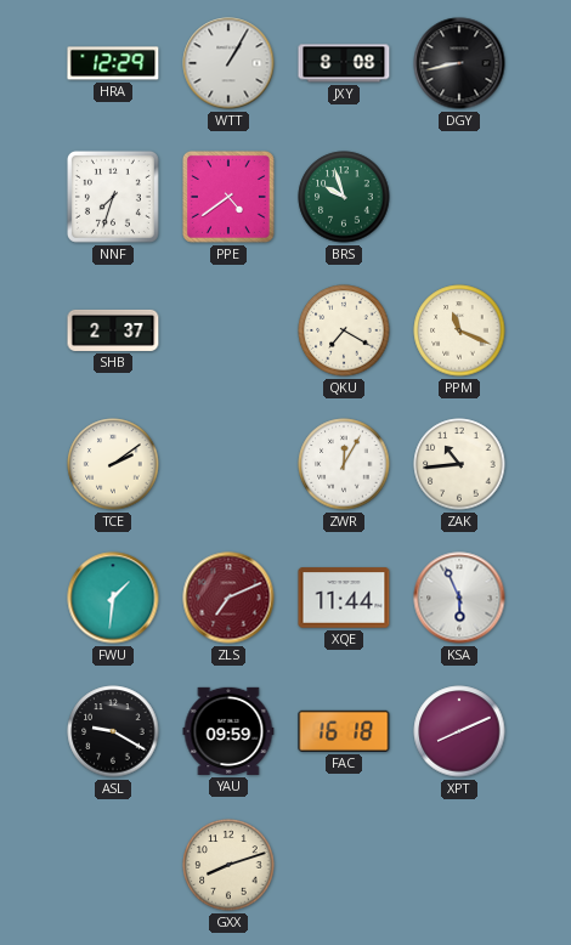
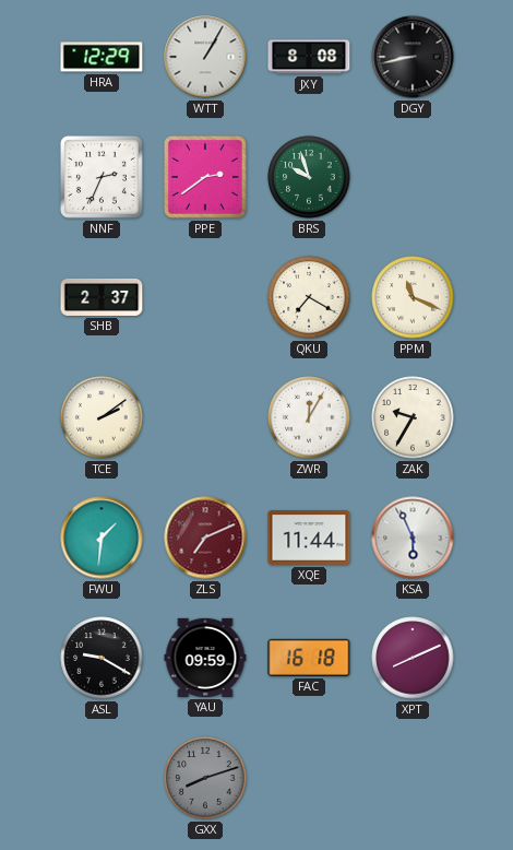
NNF: 7:33 -> 2:34
PPE: 4:39 -> 2:39
ZAK: 10:44 -> 9:35
GXX dial: cream -> grey
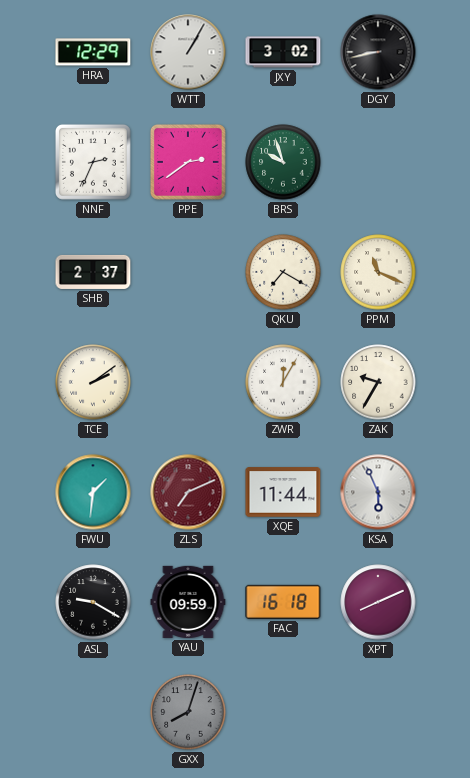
JXY: 8:08 -> 3:02
GXX: 8:12 -> 8:03
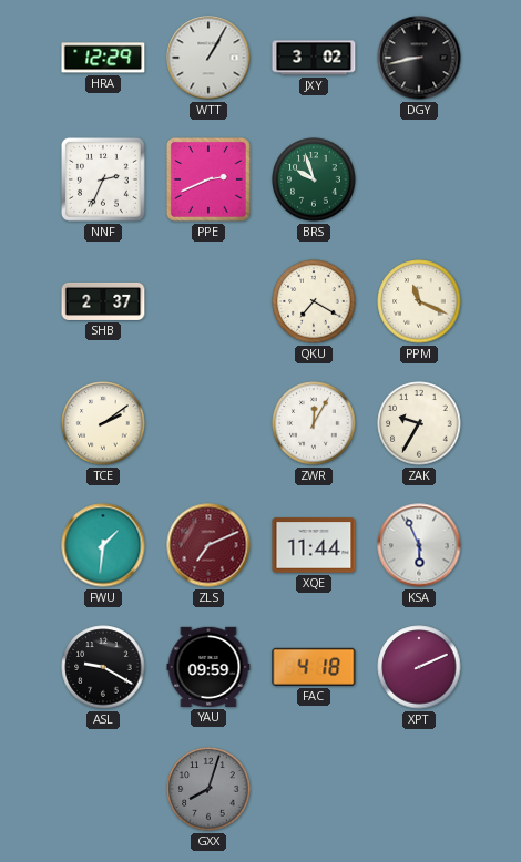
PPE: 2:39 -> 2:41
FAC: 16:18 -> 4:18
XPT: 8:11 -> 2:11
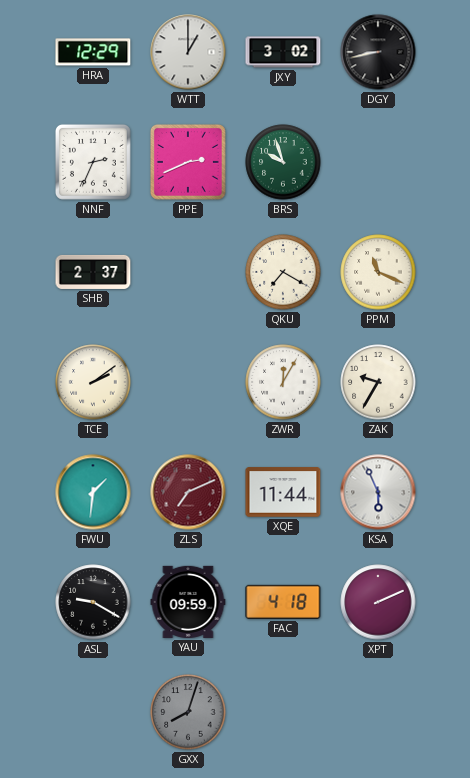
WTT: 1:05 -> 1:00
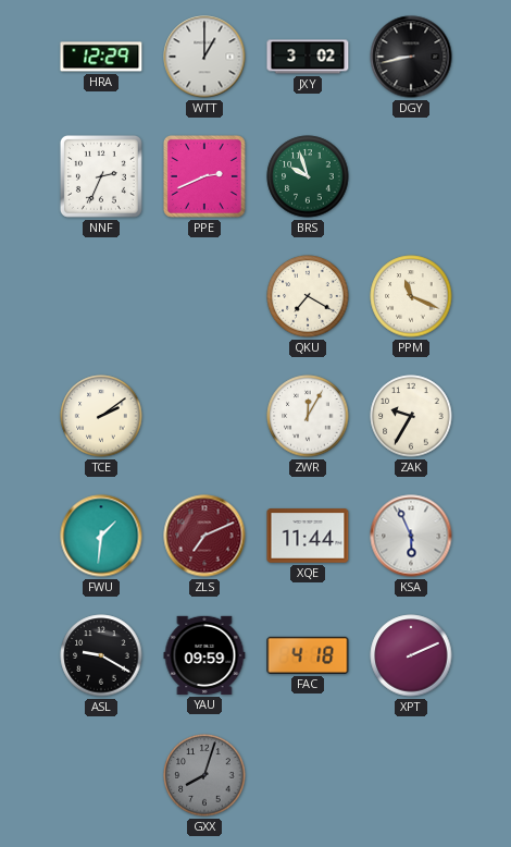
SHB: 2:37 -> none
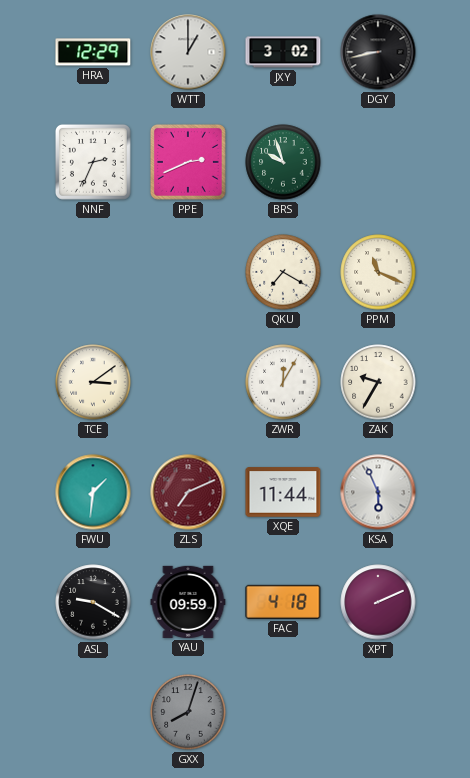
TCE: 2:09 -> 3:09
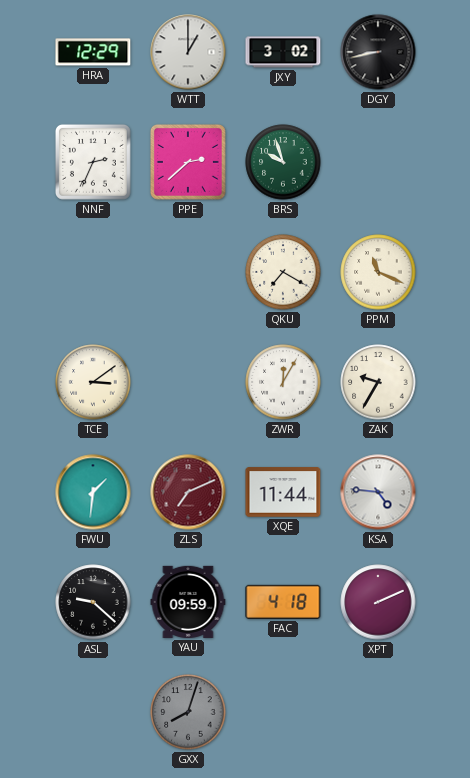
PPE: 2:41 -> 2:38
KSA: 5:56 -> 4:46
ASL: 9:20 -> 9:22
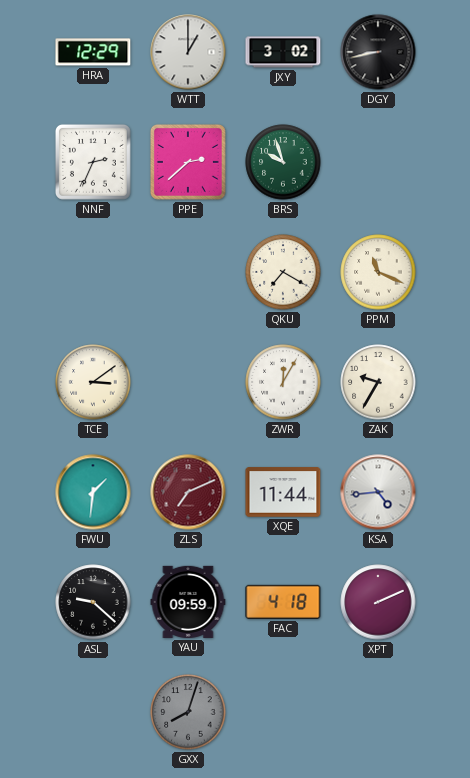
KSA: 4:46 -> 4:44
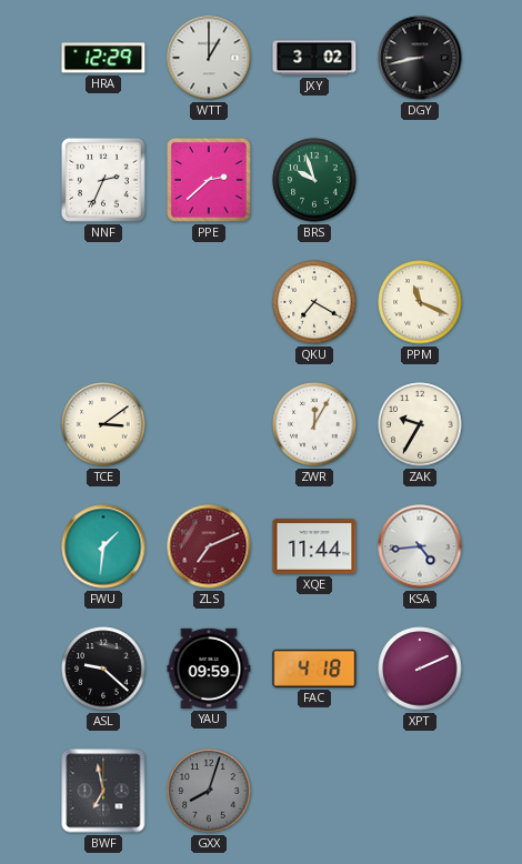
BWF: none -> 6:58
